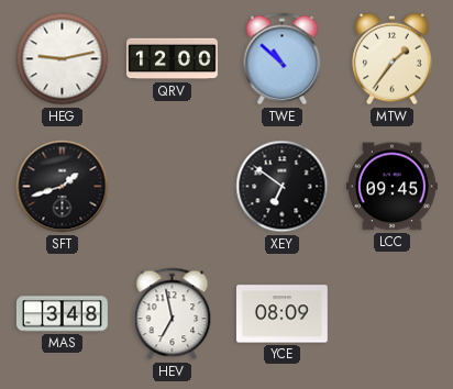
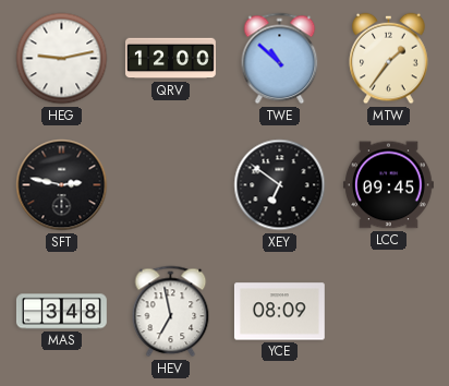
SFT: 1:42 -> 2:47
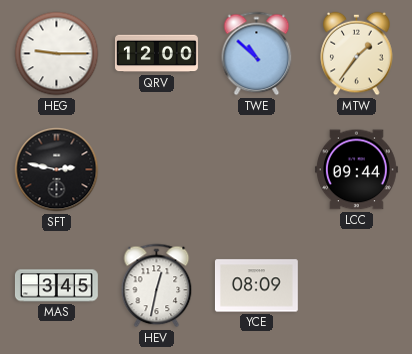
HEG: 9:13 -> 9:15
XEY: 6:51 -> none
LCC: 09:45 -> 09:44
MAS: 3:48 -> 3:45
HEV: 6:58 -> 12:32
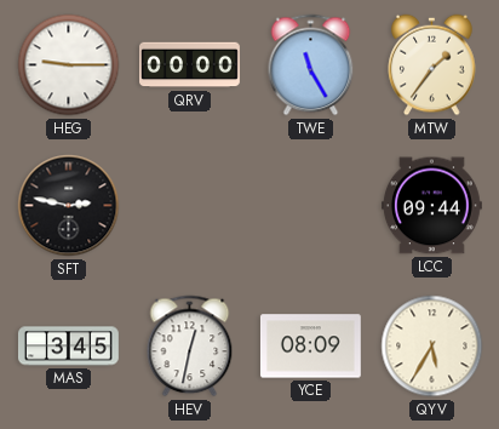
QRV: 12:00 -> 00:00
TWE: 10:52 -> 11:25
QYV: none -> 5:35
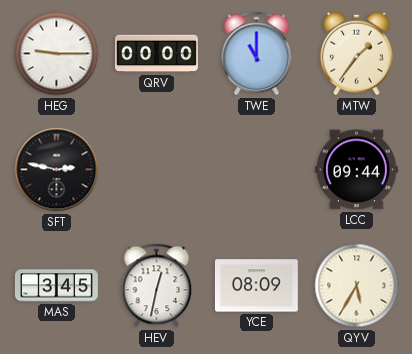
TWE: 11:25 -> 11:00
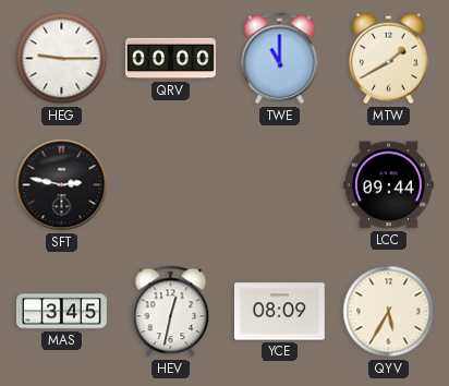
MTW: 1:36 -> 1:40
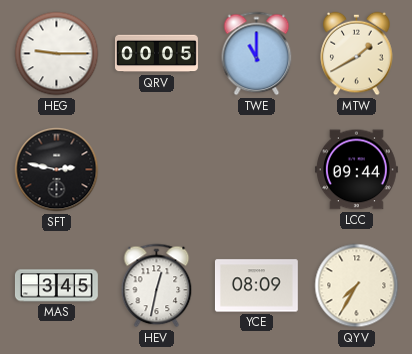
QRV: 00:00 -> 00:05
QYV: 5:35 -> 7:35
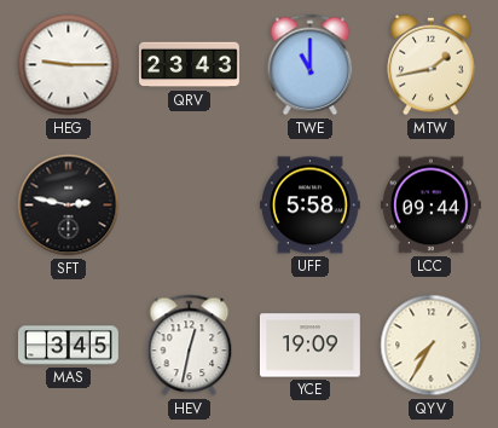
QRV: 00:05 -> 23:43
MTW: 1:40 -> 1:43
UFF: none -> 5:58
YCE: 08:09 -> 19:09
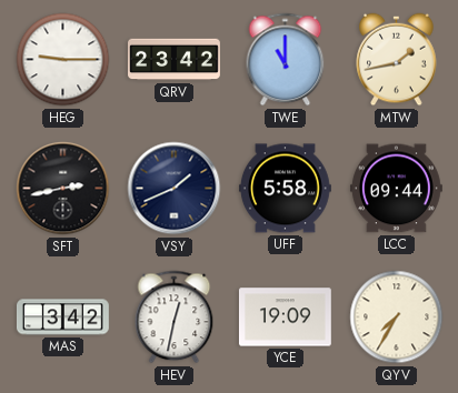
QRV: 23:43 -> 23:42
SFT: 2:47 -> 2:43
VSY: none -> 1:41
MAS: 3:45 -> 3:42
